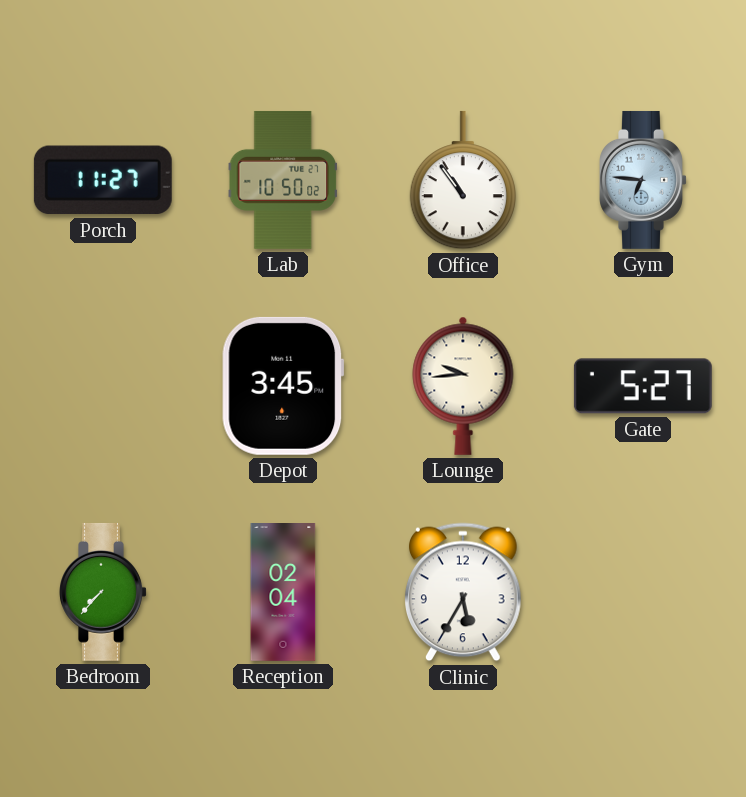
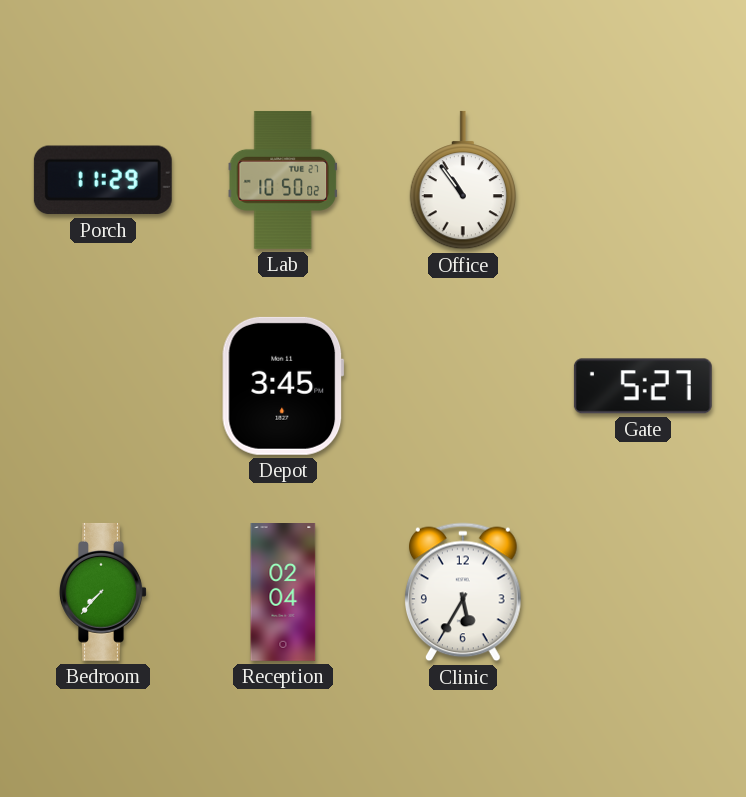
Porch: 11:27 -> 11:29
Gym: 6:46 -> none
Lounge: 9:44 -> none
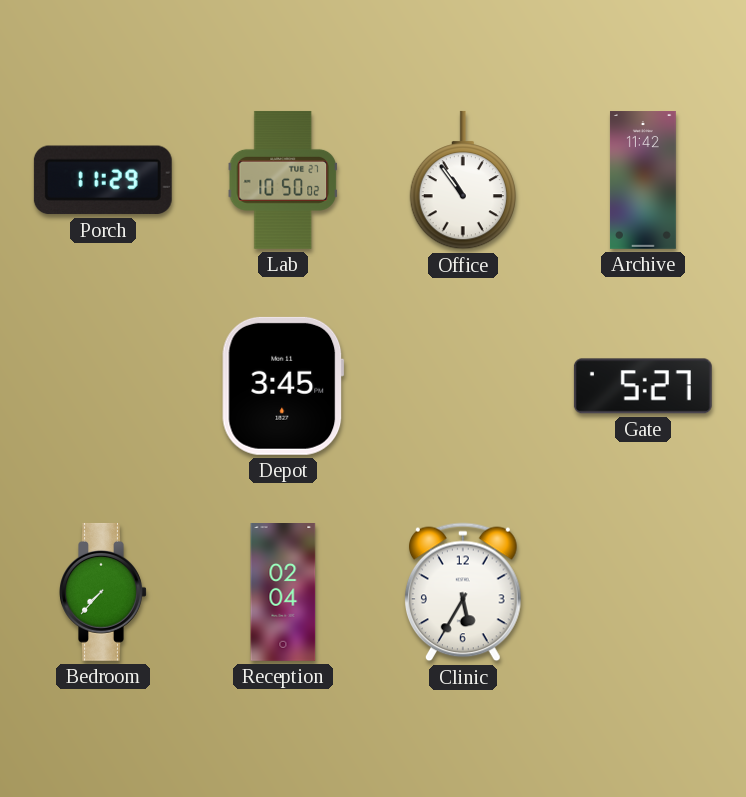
Archive: none -> 11:42
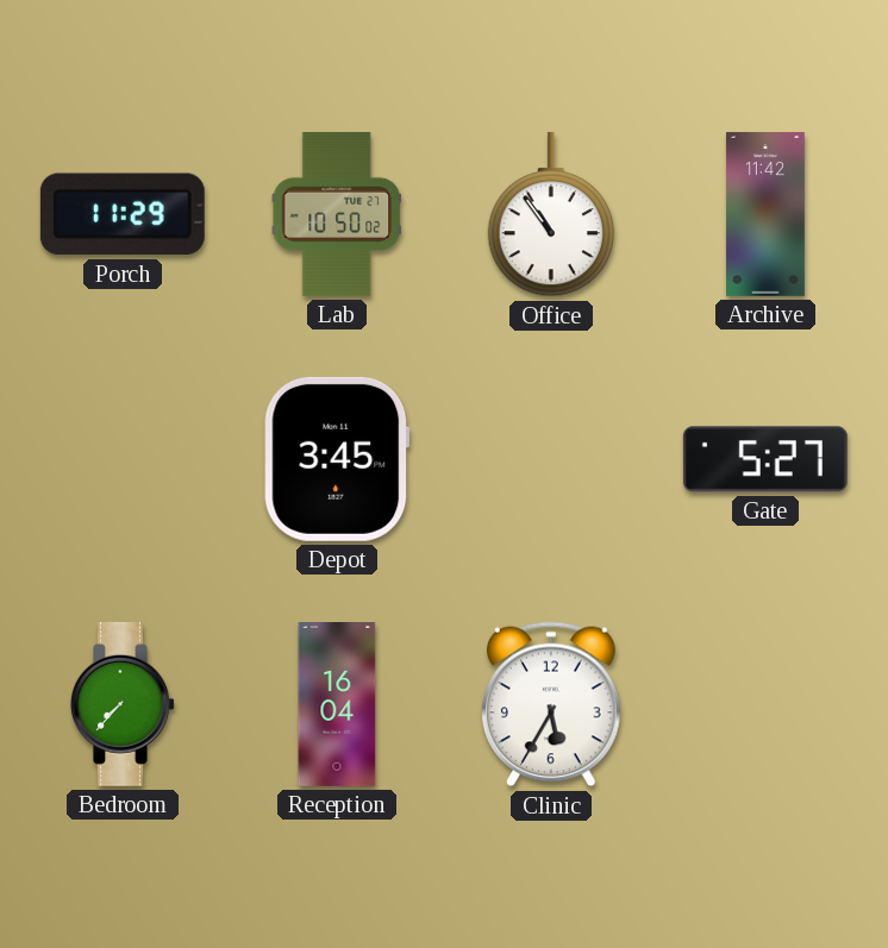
Reception: 02:04 -> 16:04
